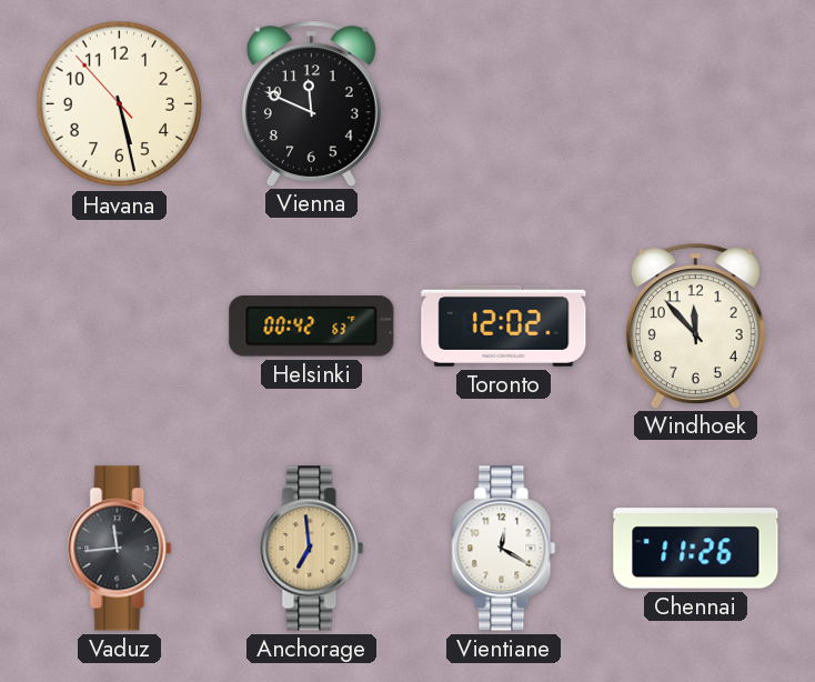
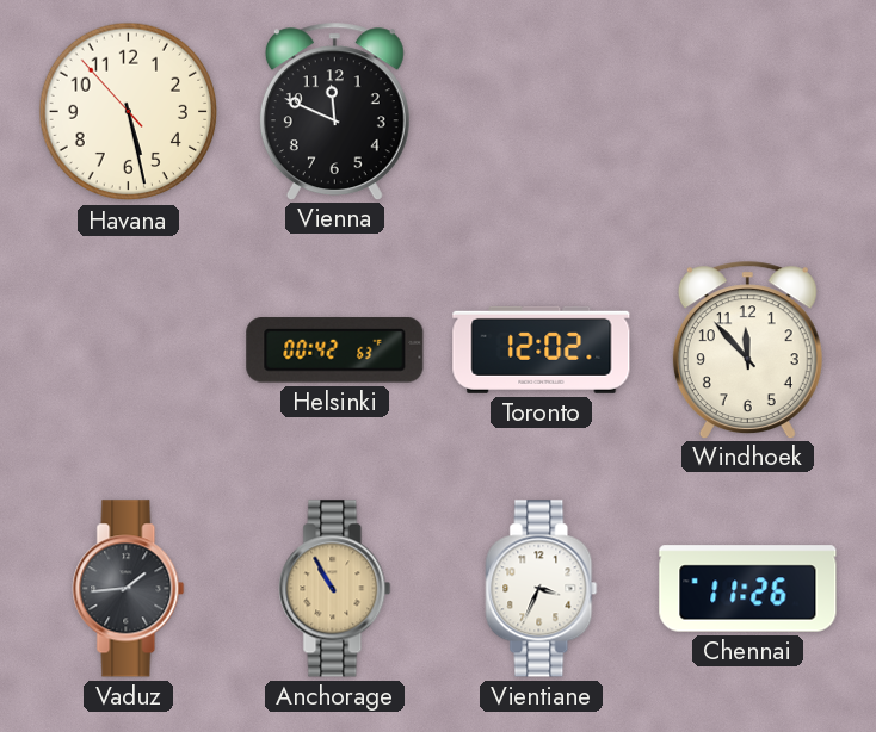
Vaduz: 11:44 -> 1:44
Anchorage: 6:59 -> 10:55
Vientiane: 12:20 -> 3:34
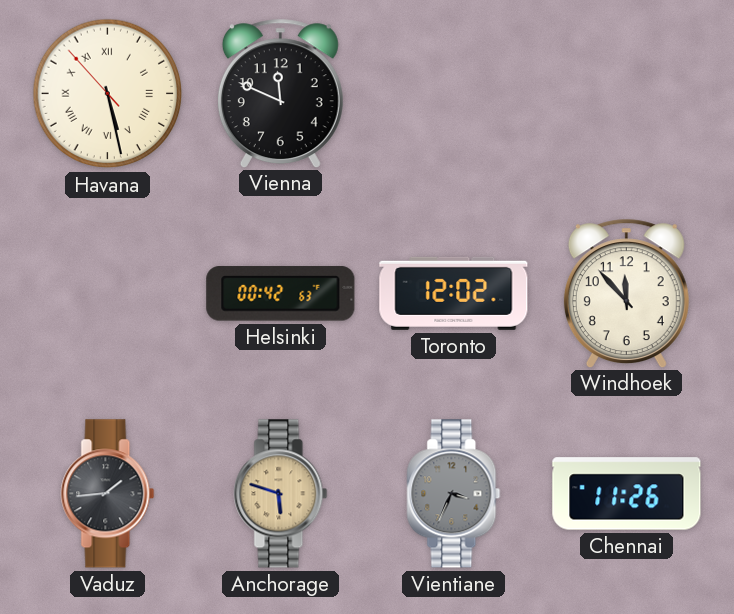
Havana numerals: Arabic -> Roman
Anchorage: 10:55 -> 5:48
Vientiane dial: white -> grey
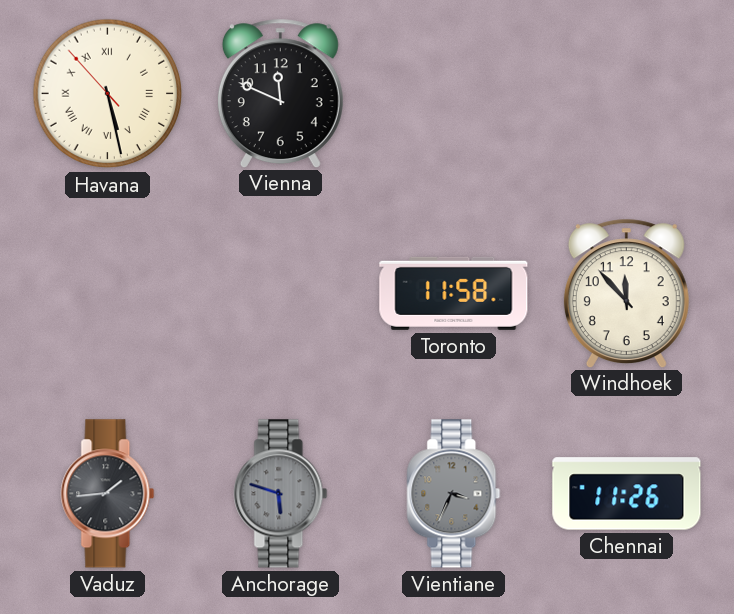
Helsinki: 00:42 -> none
Toronto: 12:02 -> 11:58
Anchorage dial: champagne -> grey
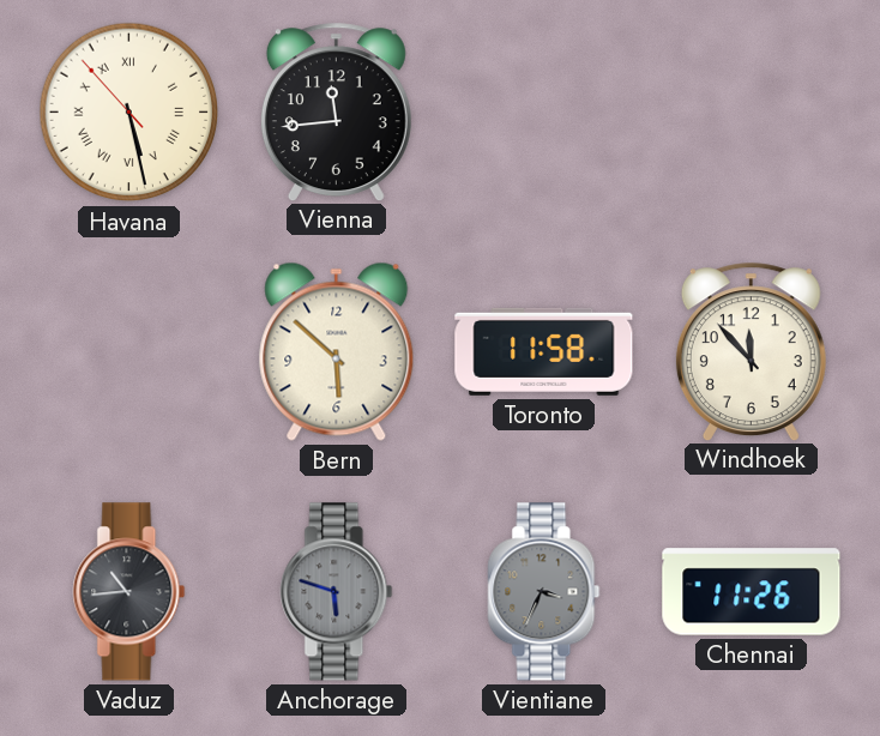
Vienna: 11:49 -> 11:44
Bern: none -> 5:52
Vaduz: 1:44 -> 10:44
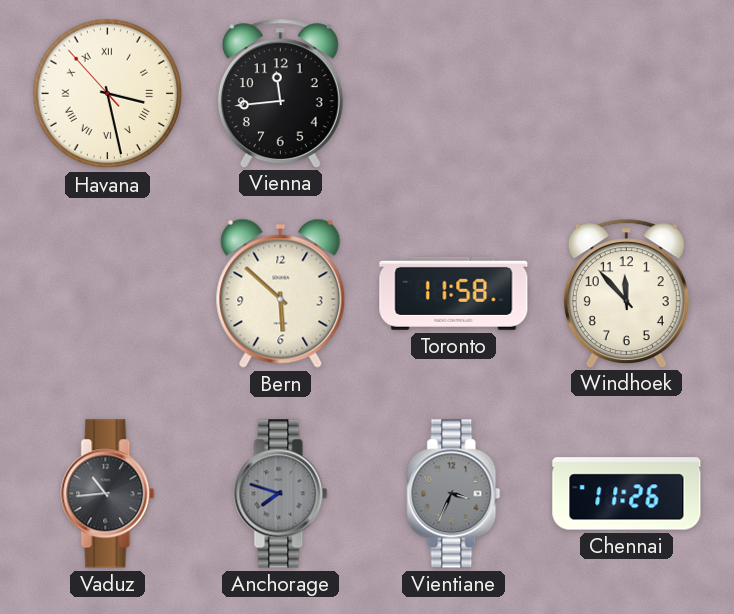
Havana: 5:27 -> 3:27
Anchorage: 5:48 -> 7:48
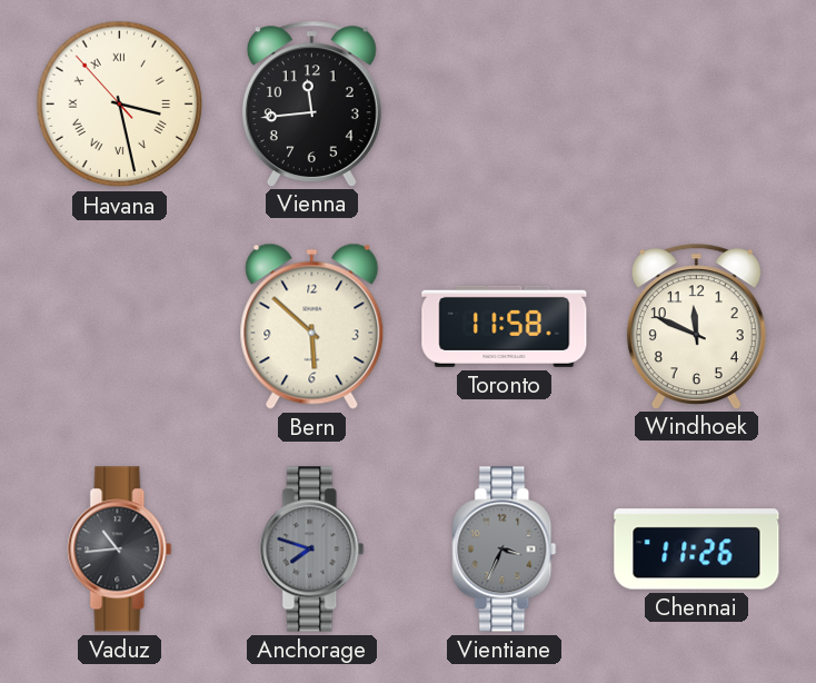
Windhoek: 11:53 -> 11:49
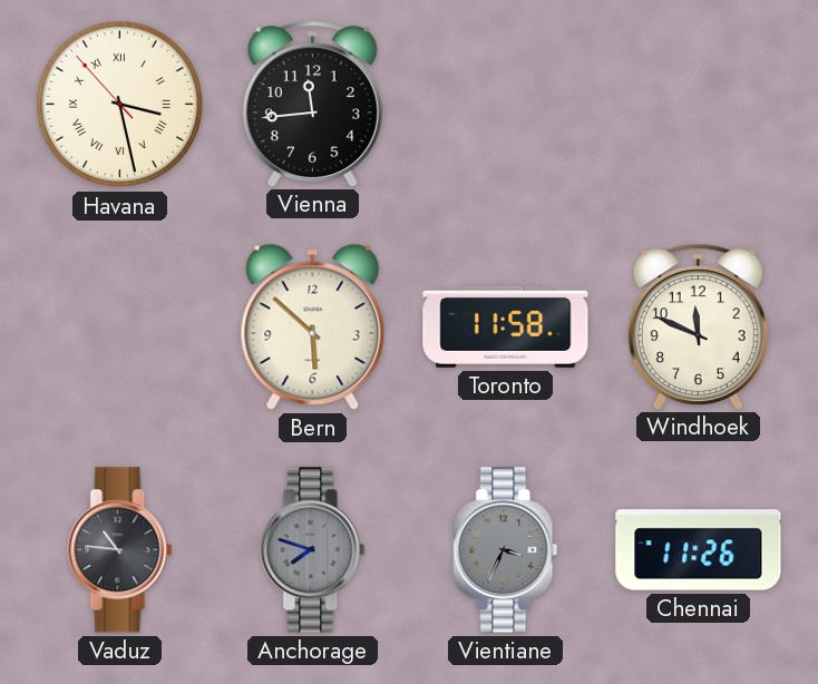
Vaduz: 10:44 -> 10:46
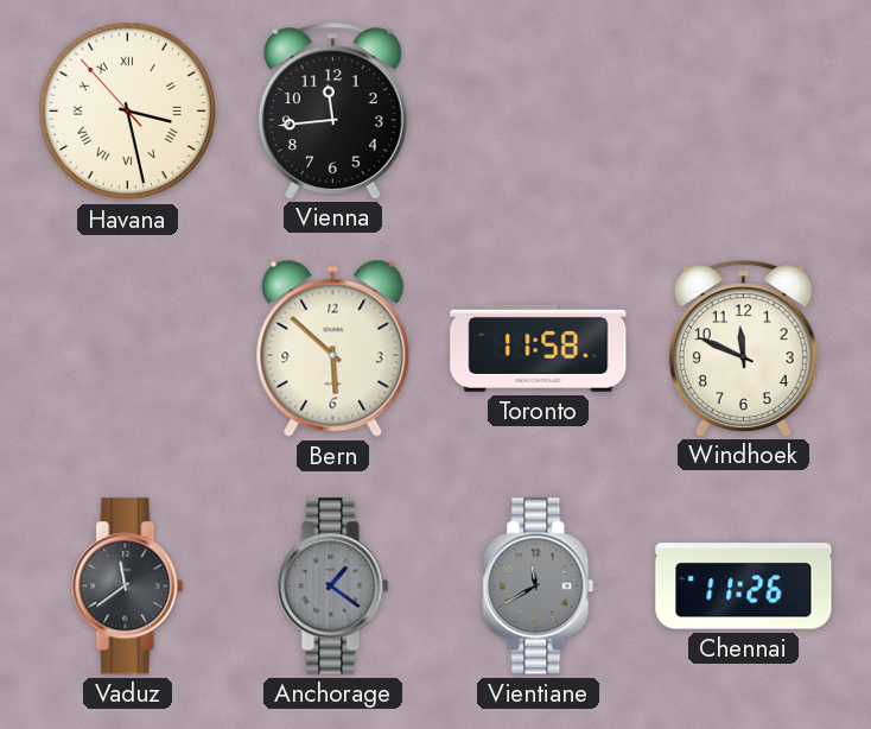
Vaduz: 10:46 -> 11:39
Anchorage: 7:48 -> 1:21
Vientiane: 3:34 -> 11:40
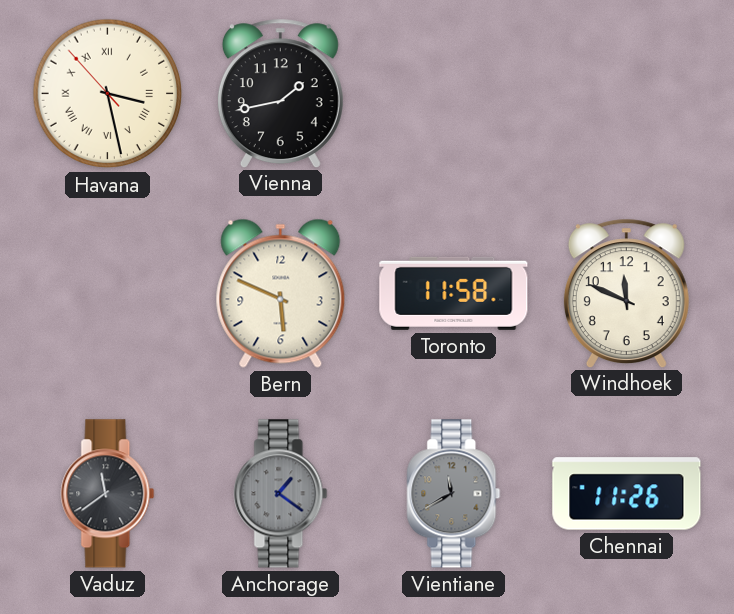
Vienna: 11:44 -> 1:43
Bern: 5:52 -> 5:49
